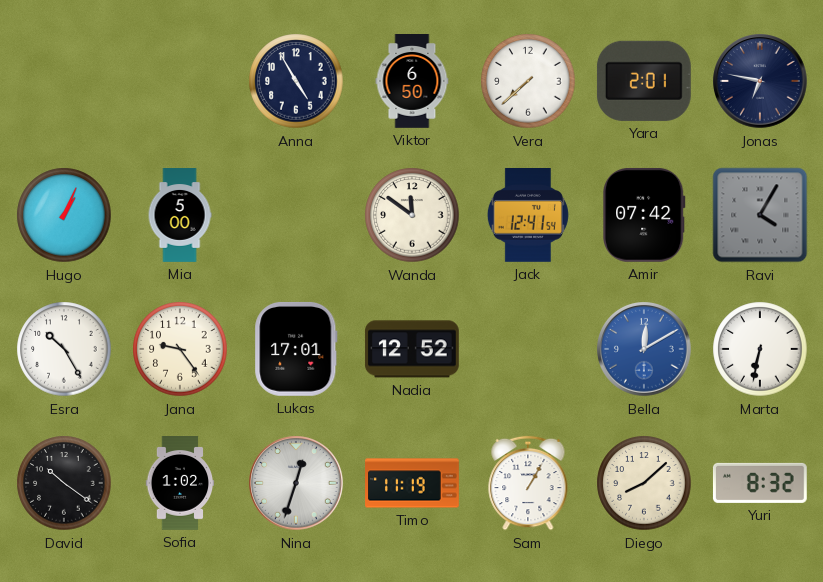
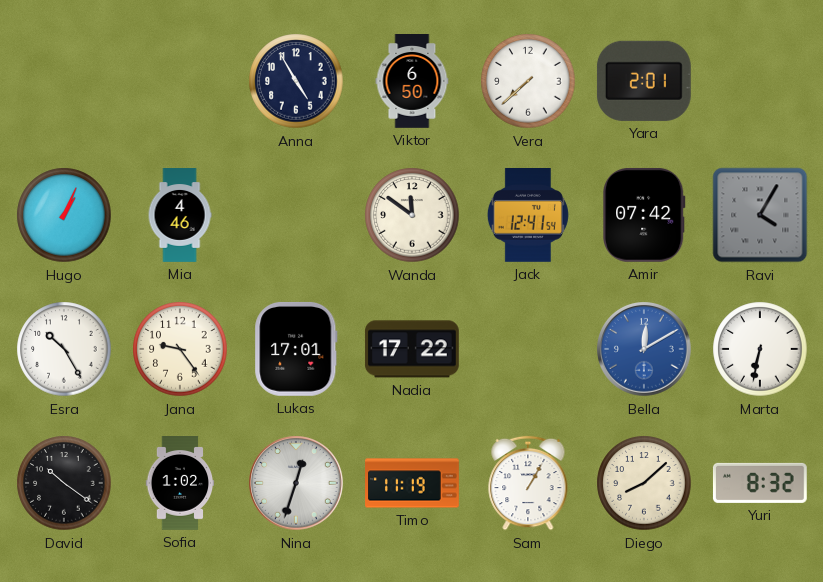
Jonas: 6:47 -> none
Mia: 5:00 -> 4:46
Nadia: 12:52 -> 17:22
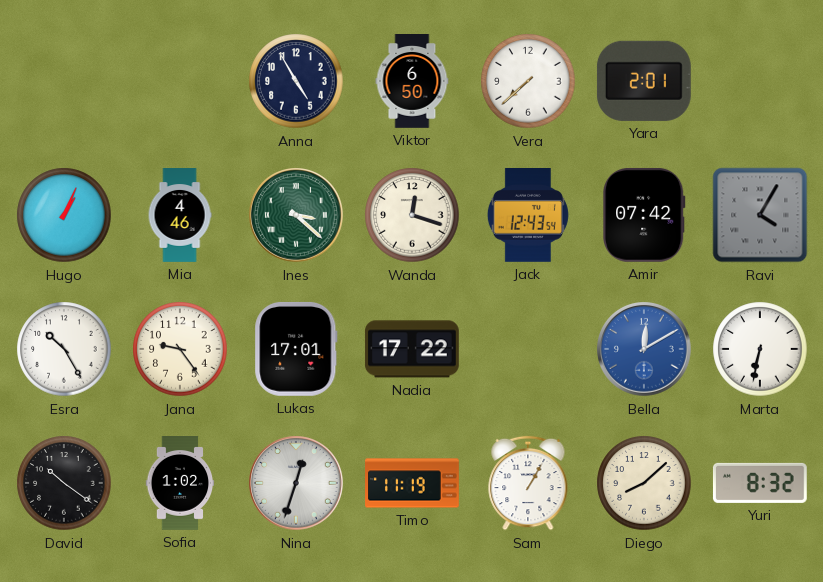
Ines: none -> 3:22
Wanda: 11:51 -> 12:18
Jack: 12:41 -> 12:43
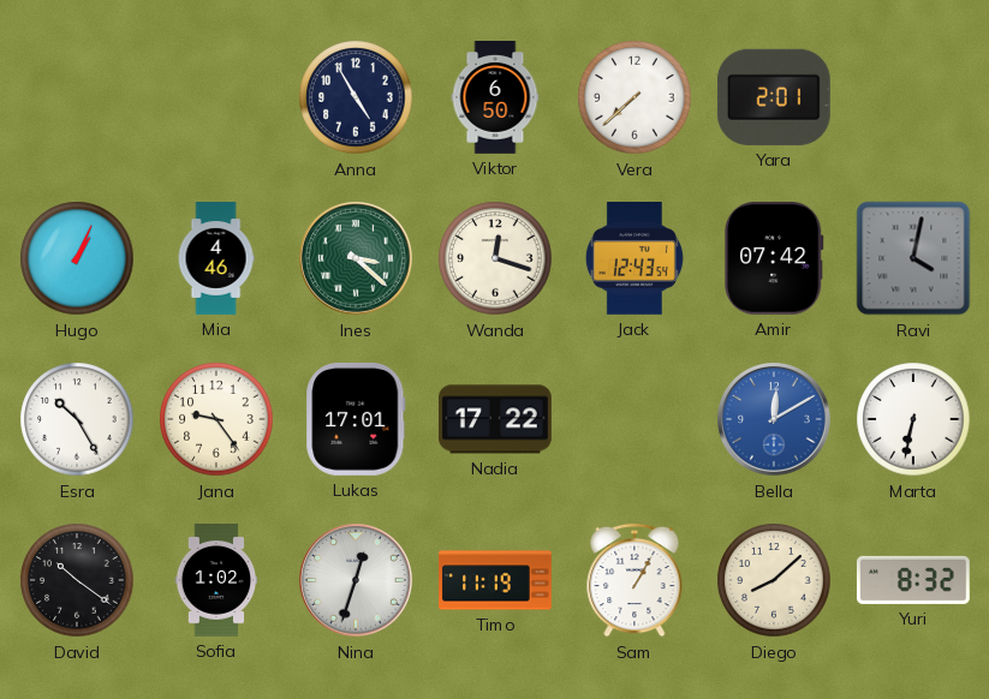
Ravi: 4:05 -> 4:02
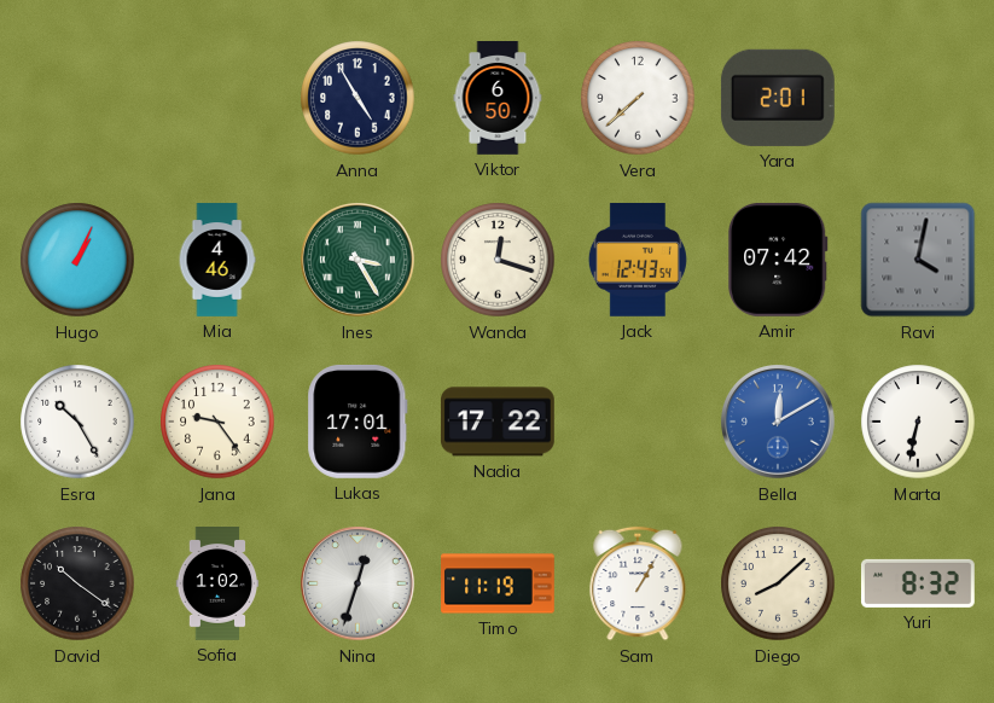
Ines: 3:22 -> 3:25
